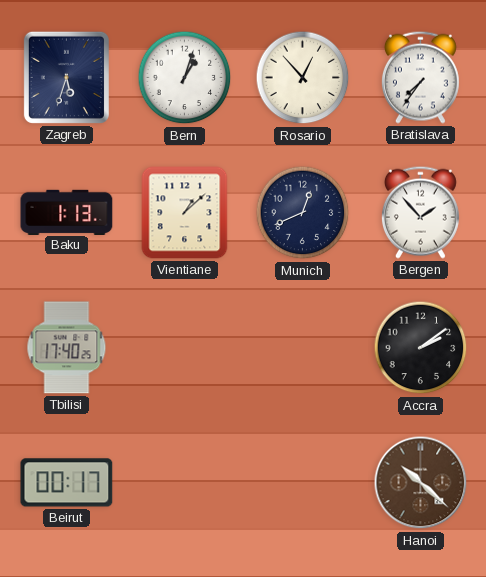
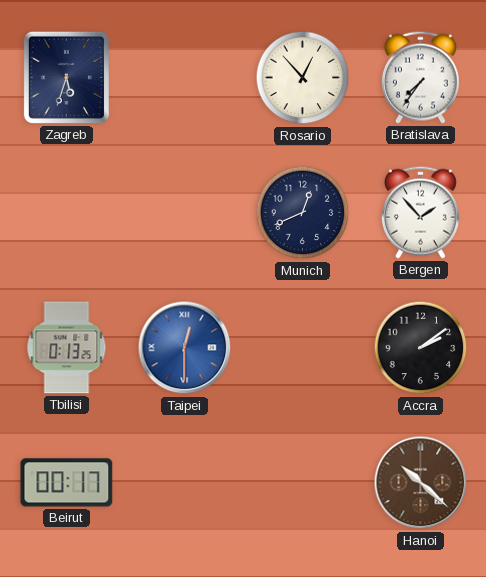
Bern: 1:03 -> none
Baku: 1:13 -> none
Vientiane: 1:08 -> none
Tbilisi: 17:40 -> 0:13
Taipei: none -> 12:30
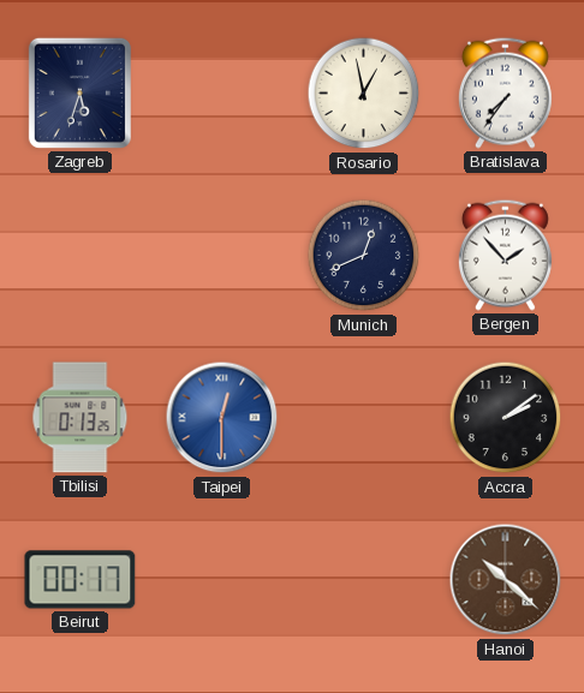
Rosario: 12:53 -> 12:58
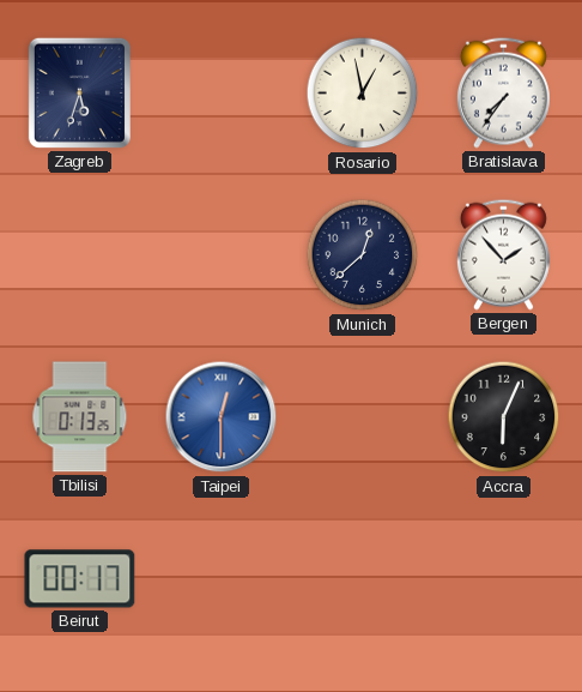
Munich: 12:41 -> 12:38
Accra: 2:09 -> 6:04
Hanoi: 10:22 -> none
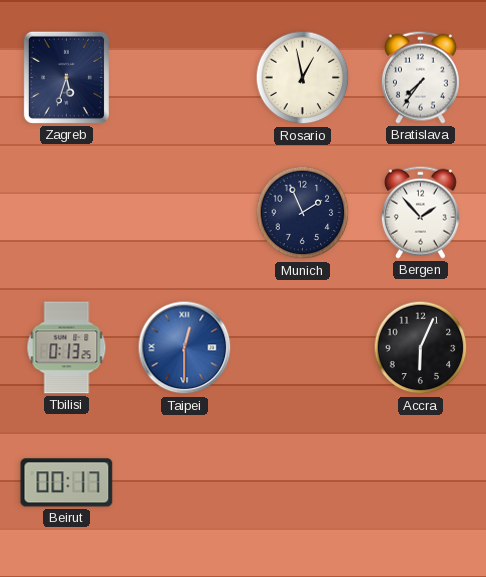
Munich: 12:38 -> 1:56
